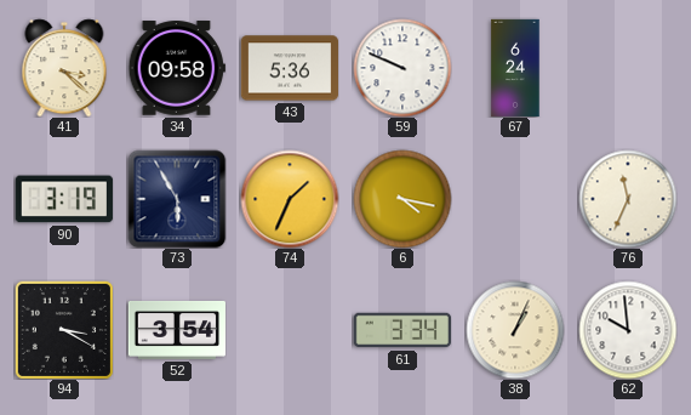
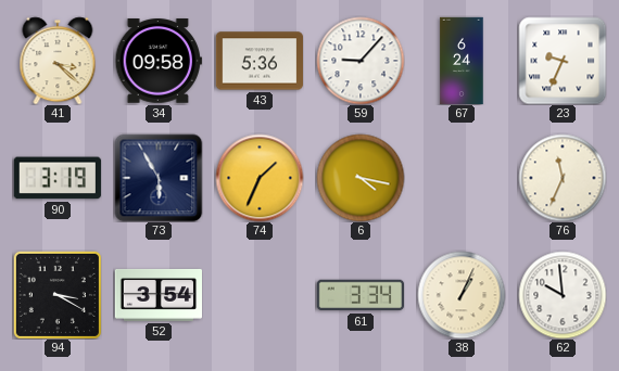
59: 9:49 -> 9:07
23: none -> 9:34
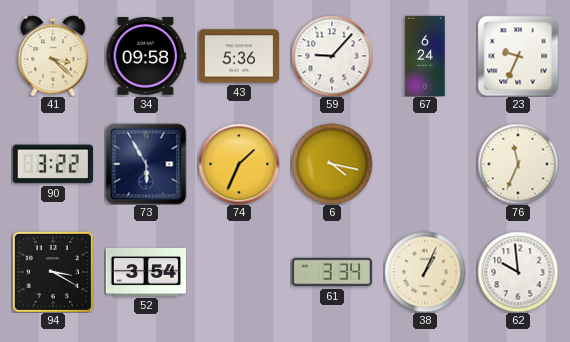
90: 3:19 -> 3:22
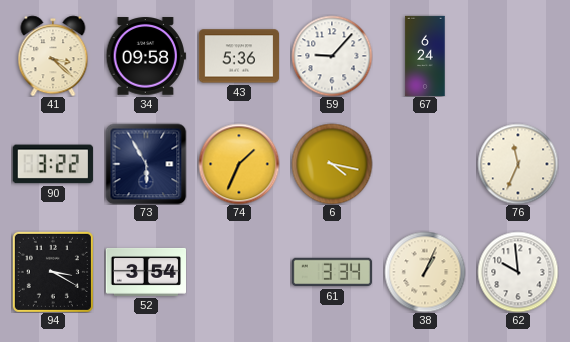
23: 9:34 -> none
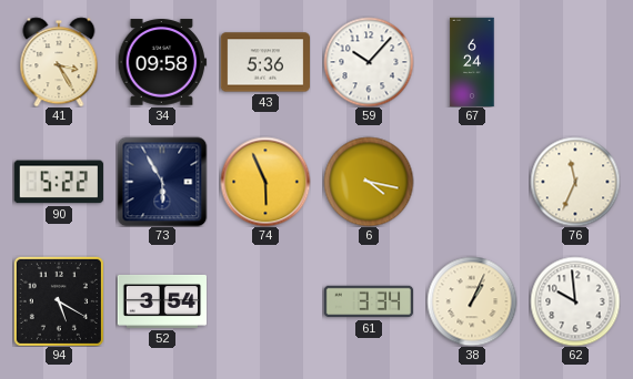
41: 3:22 -> 3:25
59: 9:07 -> 10:07
90: 3:22 -> 5:22
74: 1:34 -> 5:56
94: 3:20 -> 5:20
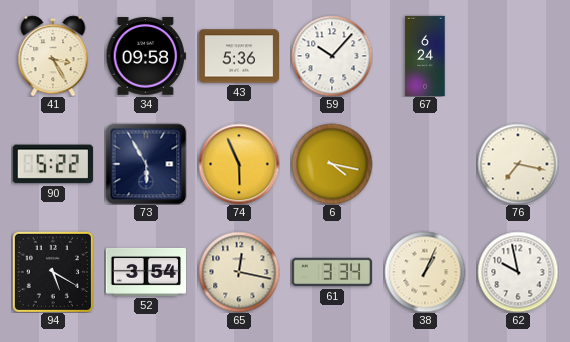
76: 11:34 -> 7:17
65: none -> 12:17
62: 9:59 -> 9:58
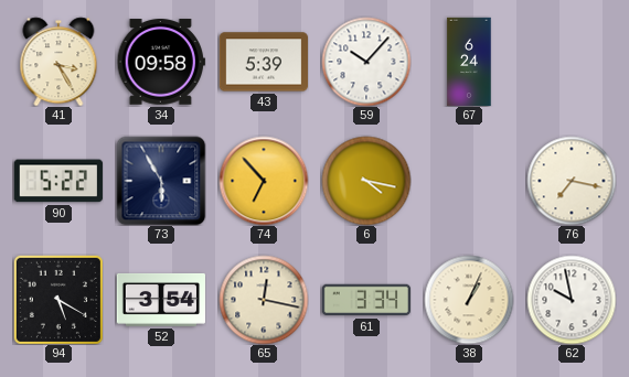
43: 5:36 -> 5:39
74: 5:56 -> 6:53
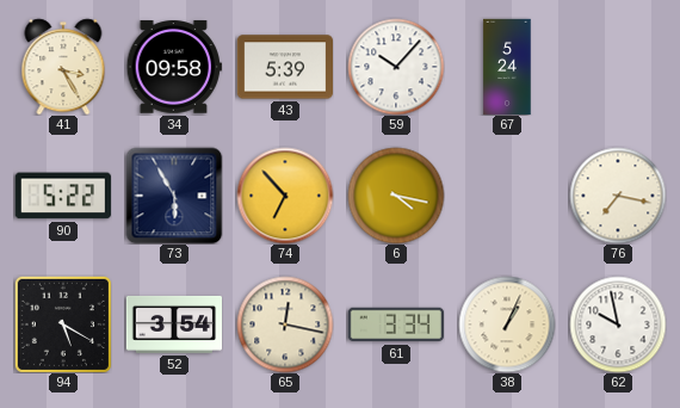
67: 6:24 -> 5:24
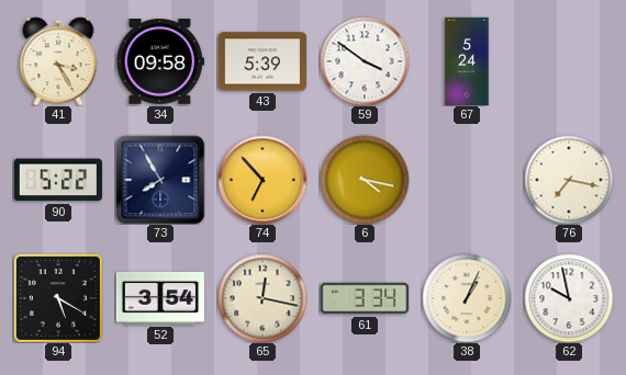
59: 10:07 -> 3:51
73: 5:55 -> 7:55
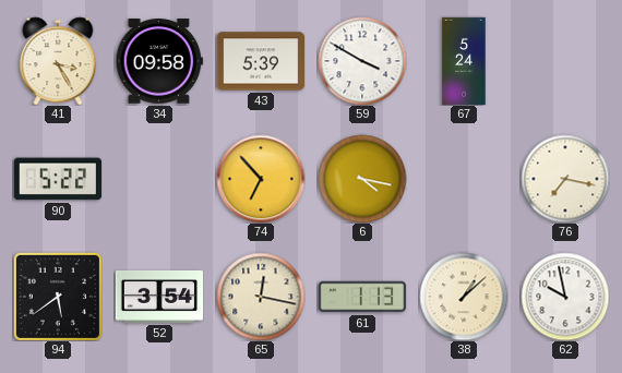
59: 3:51 -> 3:50
73: 7:55 -> none
94: 5:20 -> 5:39
61: 3:34 -> 1:13
38: 1:04 -> 1:08
